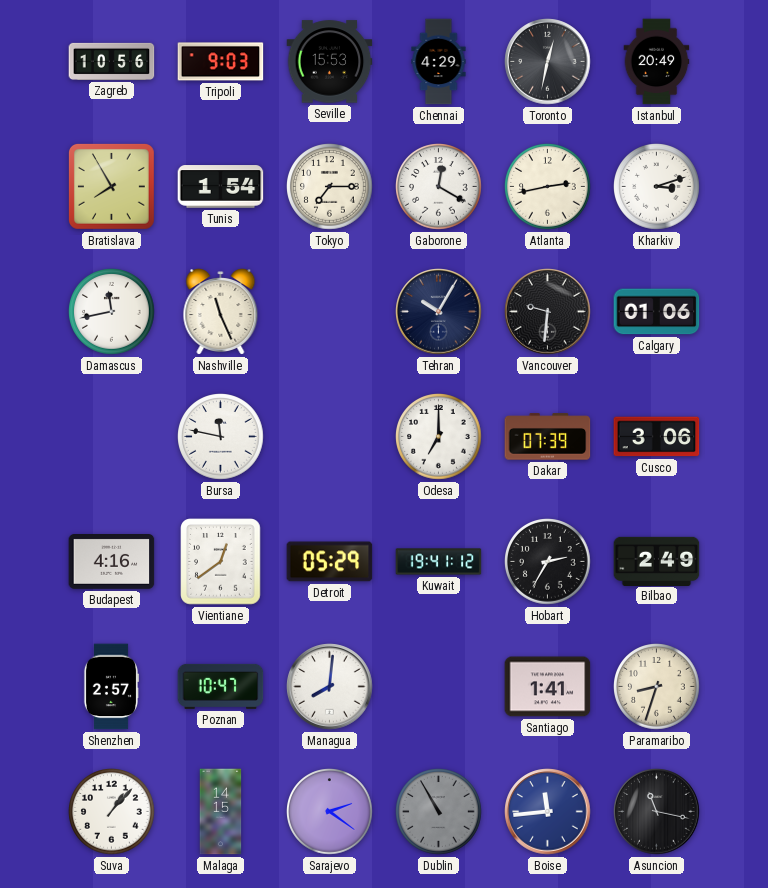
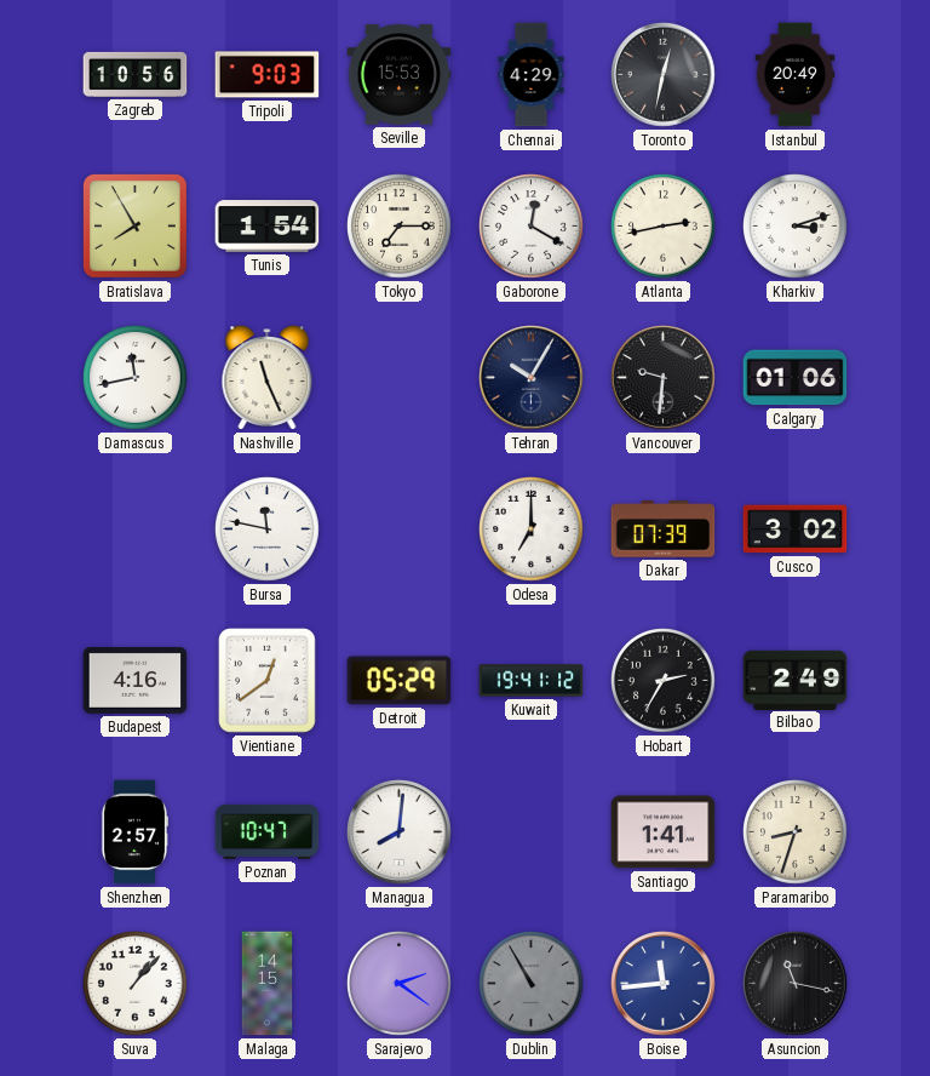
Cusco: 3:06 -> 3:02
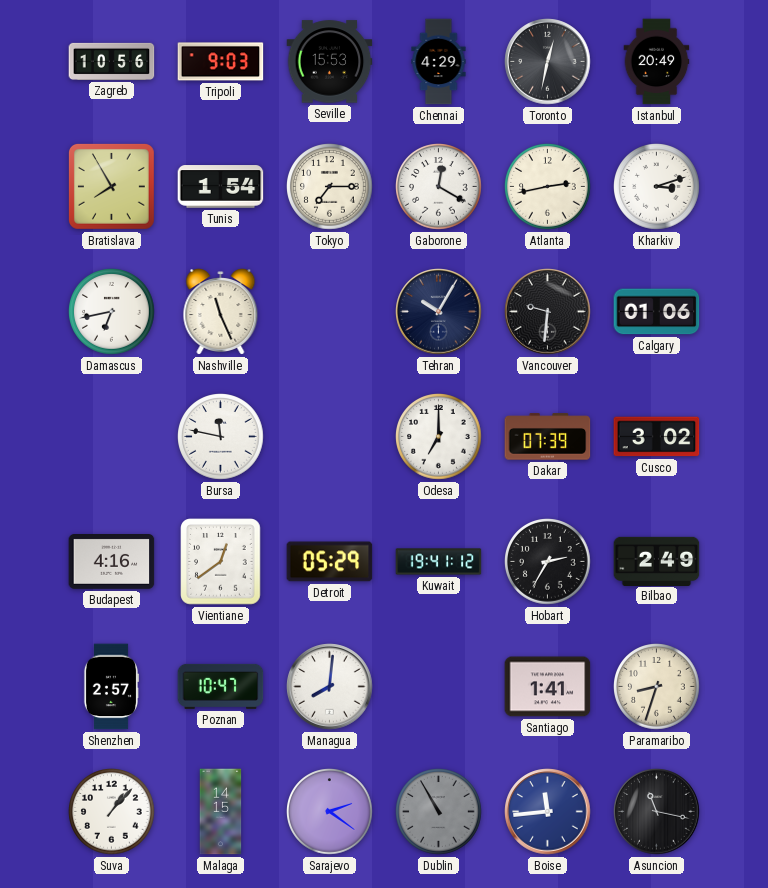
Damascus: 11:43 -> 6:43
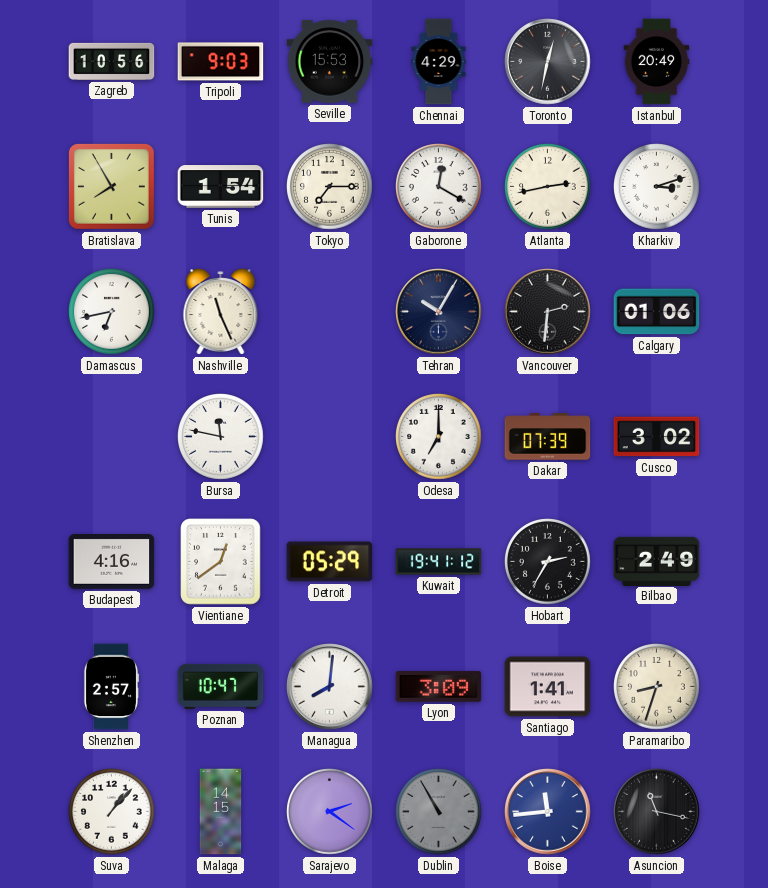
Vancouver: 9:31 -> 2:31
Lyon: none -> 3:09
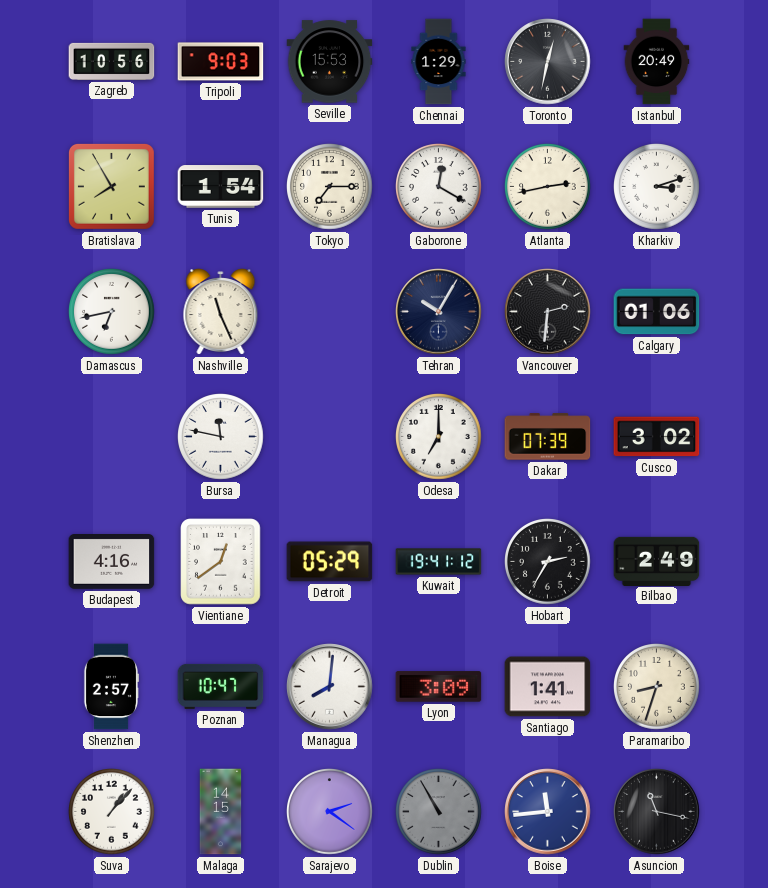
Chennai: 4:29 -> 1:29
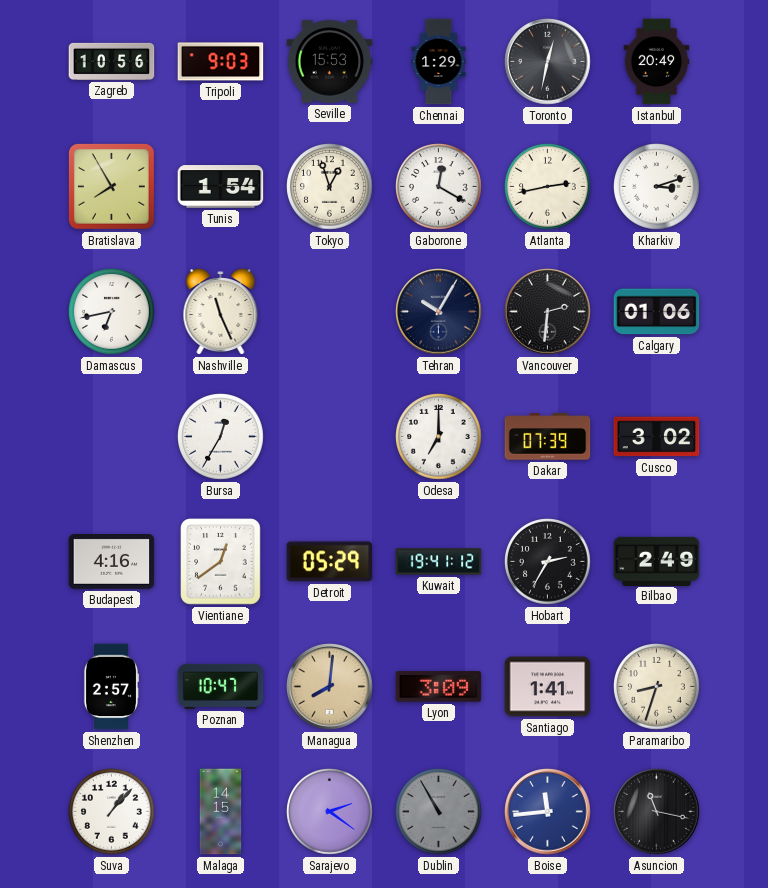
Tokyo: 7:15 -> 12:57
Bursa: 11:47 -> 12:35
Managua dial: white -> champagne
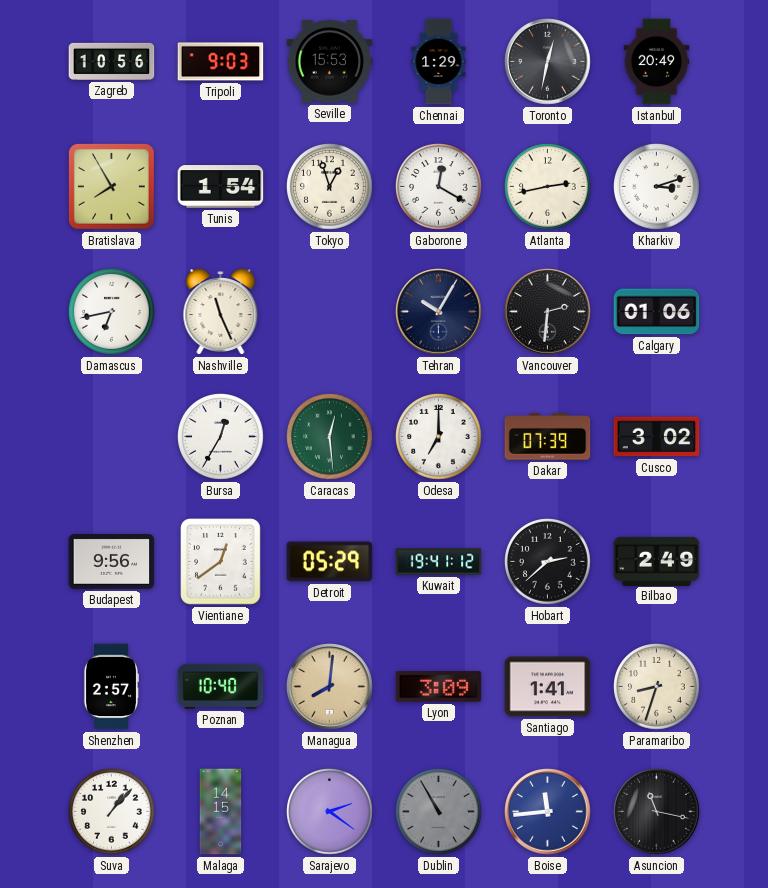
Caracas: none -> 12:29
Budapest: 4:16 -> 9:56
Hobart: 2:35 -> 2:38
Poznan: 10:47 -> 10:40
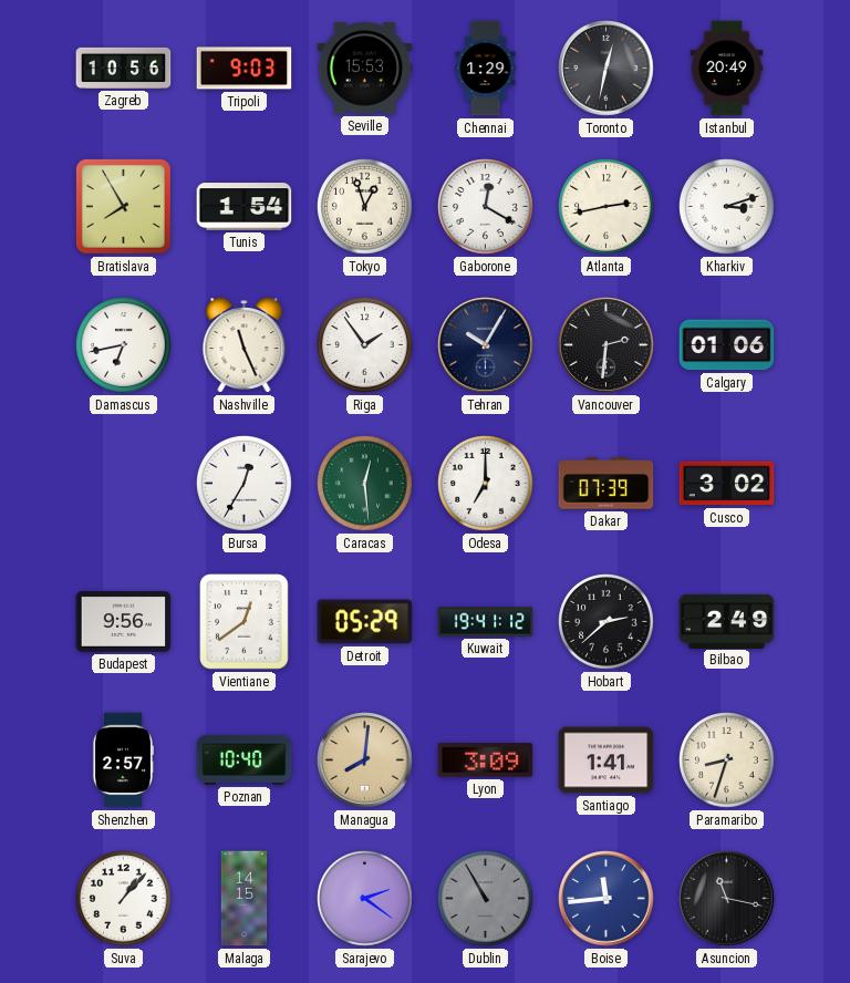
Riga: none -> 1:54
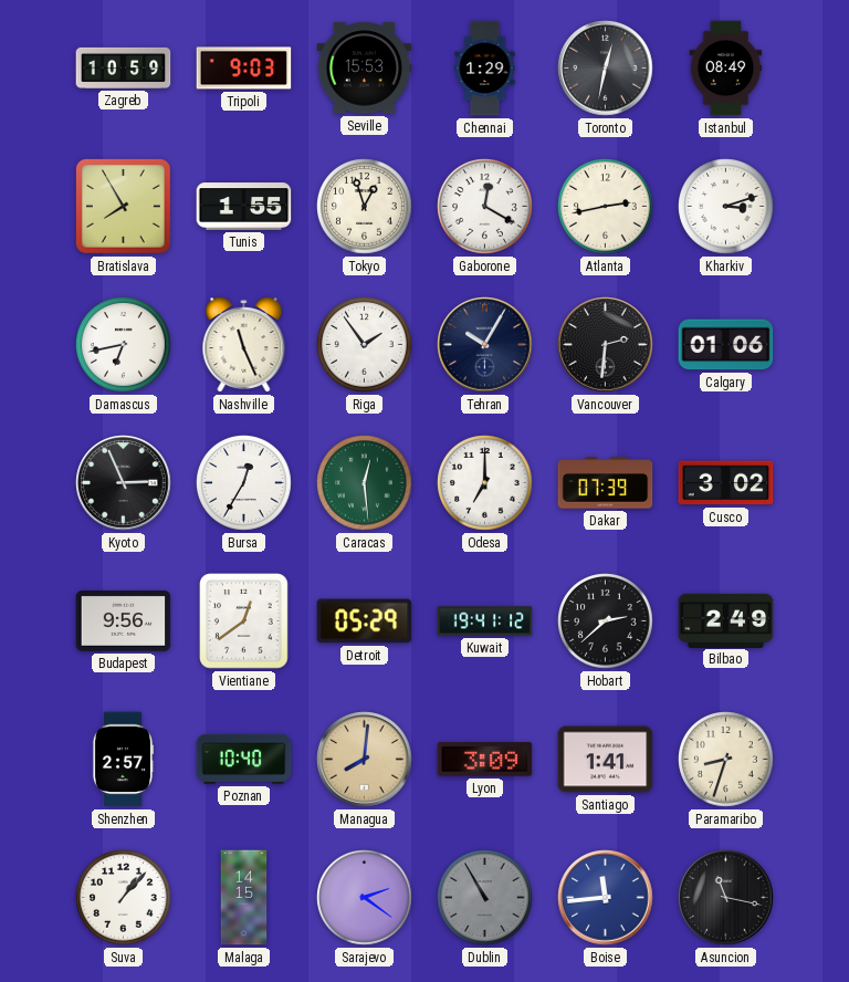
Zagreb: 10:56 -> 10:59
Istanbul: 20:49 -> 08:49
Tunis: 1:54 -> 1:55
Kyoto: none -> 2:56
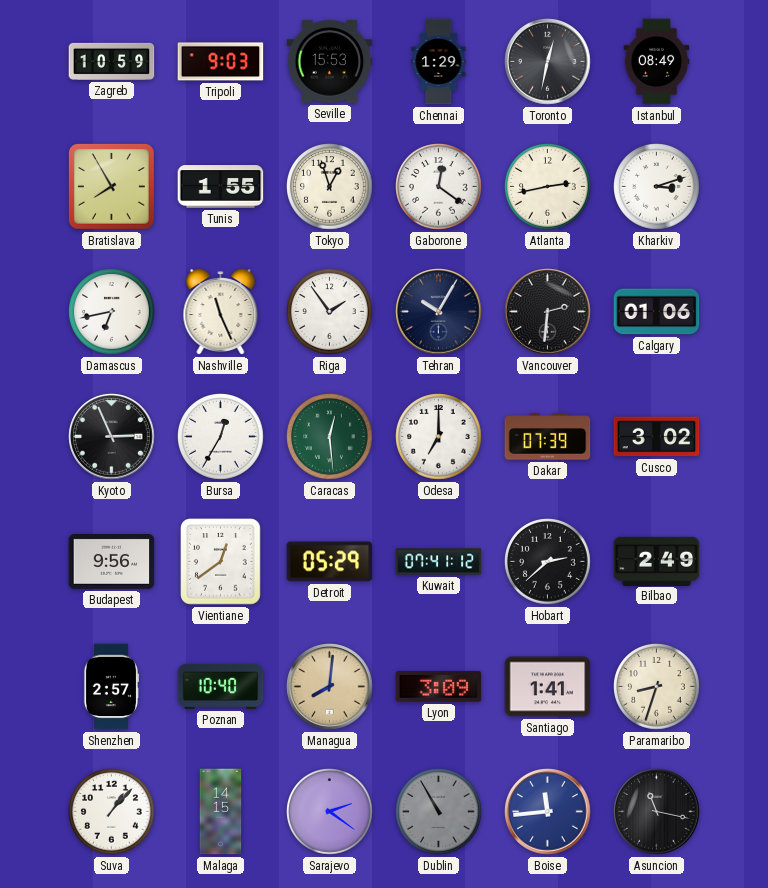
Gaborone: 12:20 -> 12:21
Kuwait: 19:41 -> 07:41
